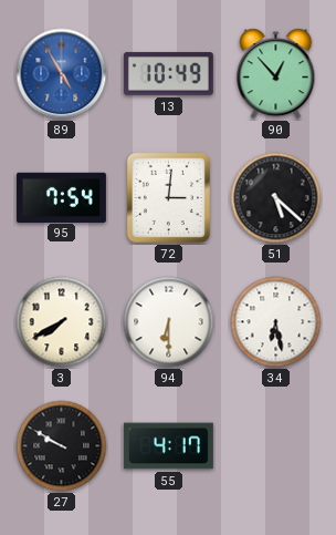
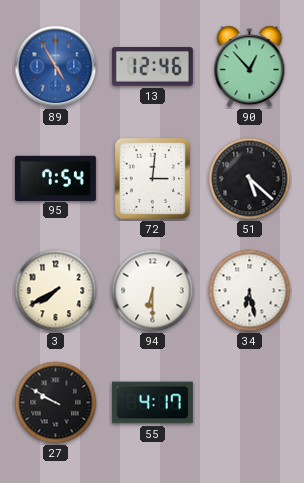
13: 10:49 -> 12:46
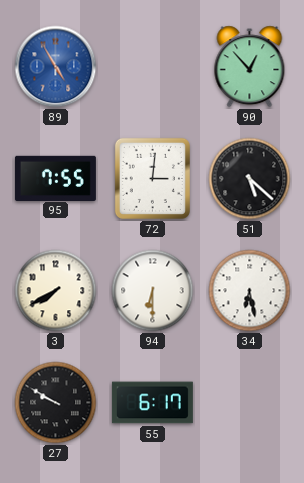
13: 12:46 -> none
95: 7:54 -> 7:55
55: 4:17 -> 6:17
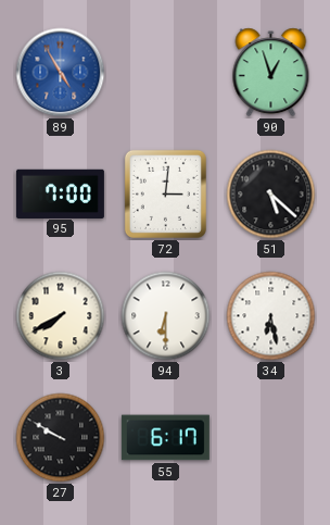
90: 12:53 -> 12:57
95: 7:55 -> 7:00
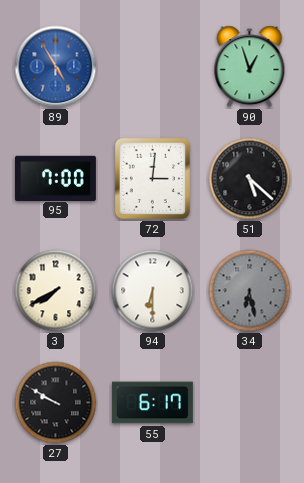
34 dial: white -> grey
